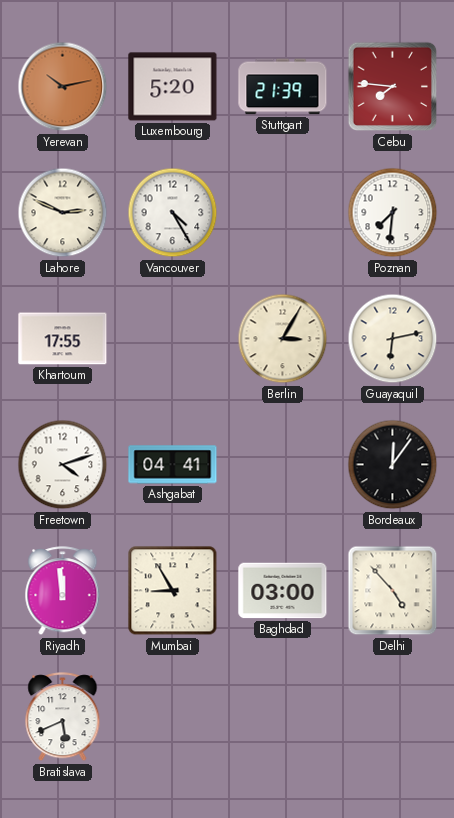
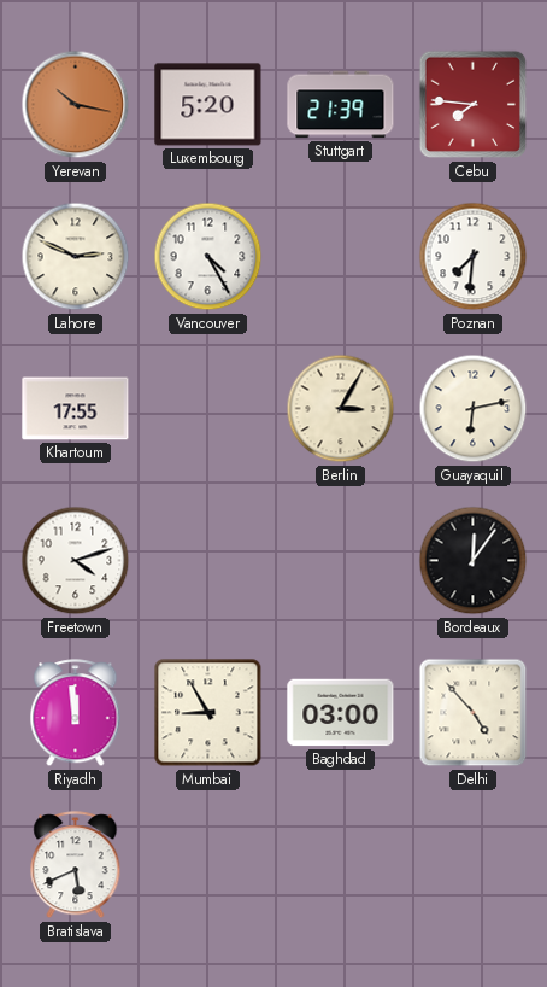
Yerevan: 10:13 -> 10:17
Ashgabat: 04:41 -> none
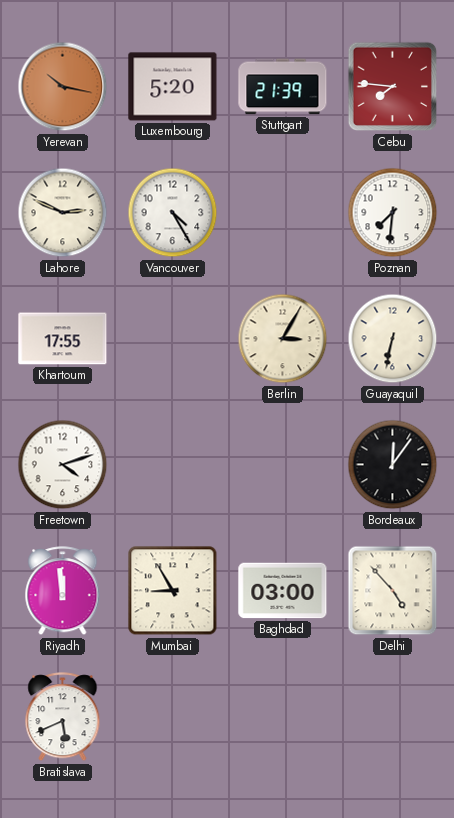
Guayaquil: 6:13 -> 6:32
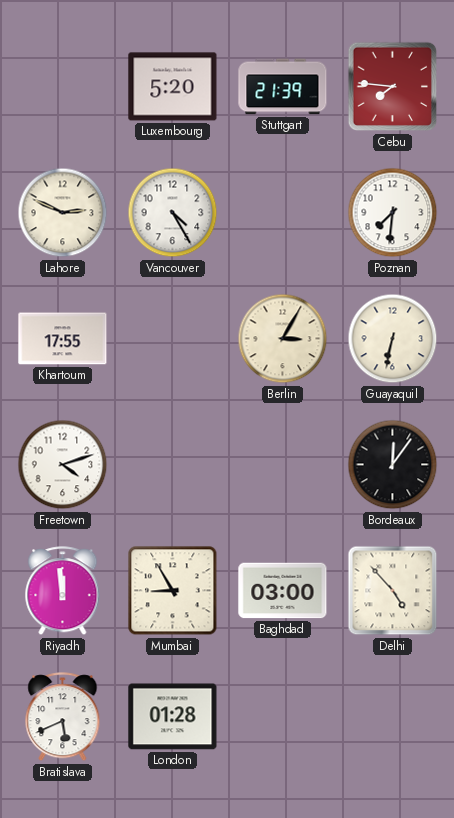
Yerevan: 10:17 -> none
London: none -> 01:28
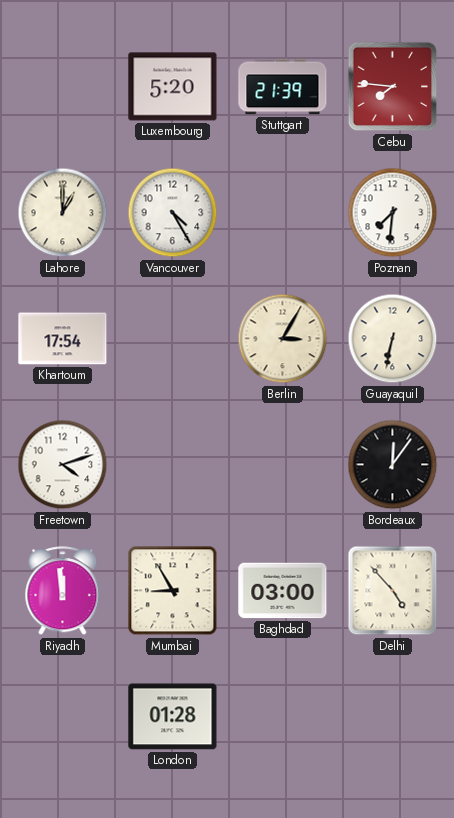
Lahore: 2:49 -> 1:00
Khartoum: 17:55 -> 17:54
Bratislava: 5:41 -> none
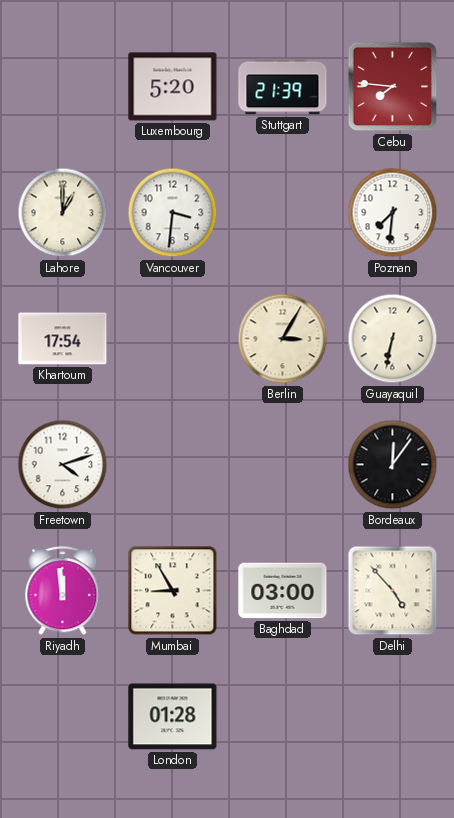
Vancouver: 4:25 -> 3:31
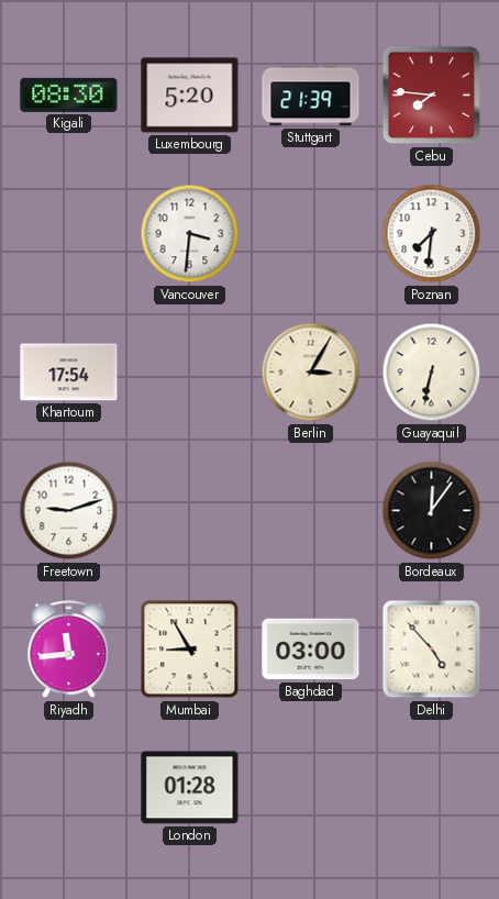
Kigali: none -> 08:30
Lahore: 1:00 -> none
Freetown: 4:12 -> 9:12
Riyadh: 11:59 -> 11:44
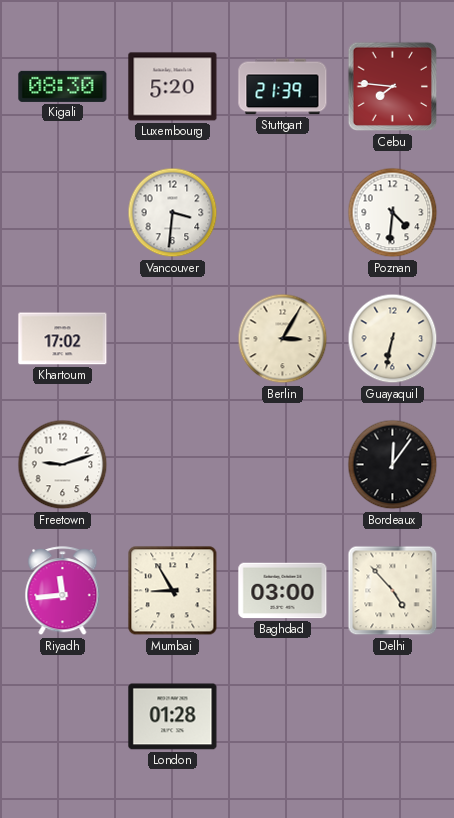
Poznan: 7:31 -> 4:31
Khartoum: 17:54 -> 17:02
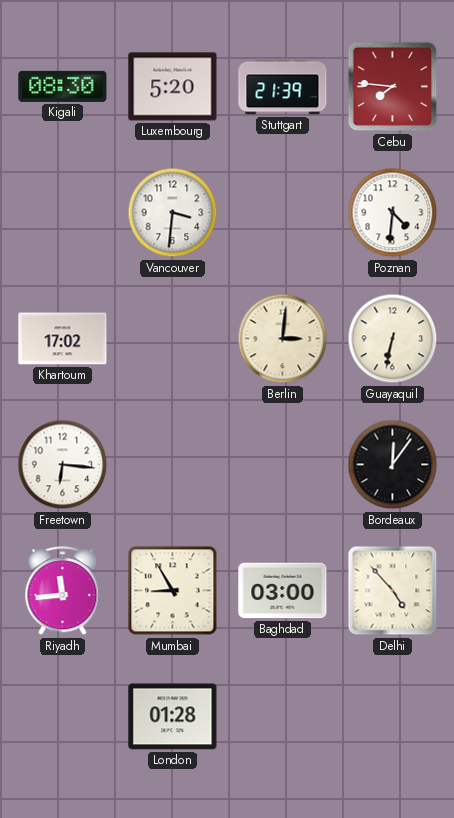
Berlin: 3:05 -> 3:01
Freetown: 9:12 -> 6:16
